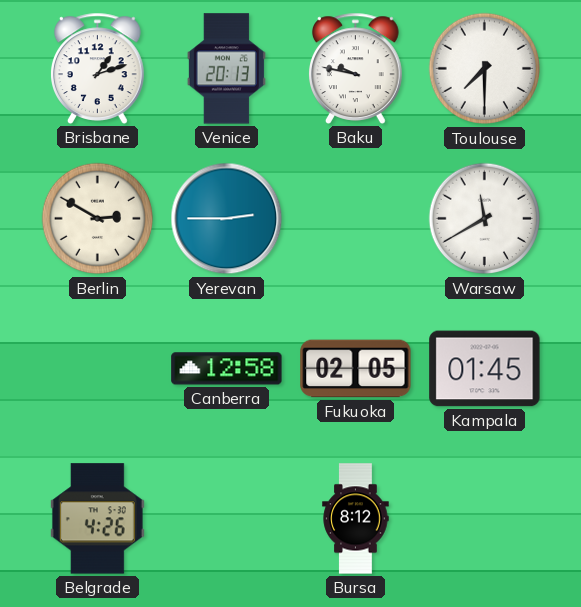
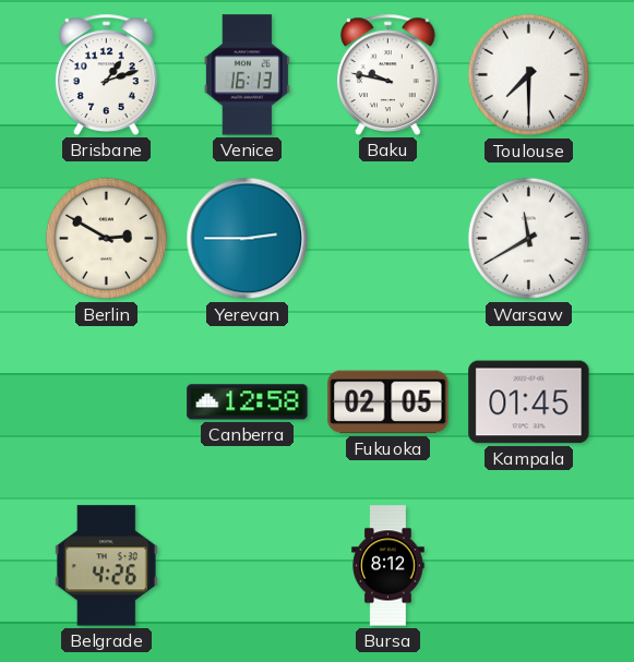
Venice: 20:13 -> 16:13
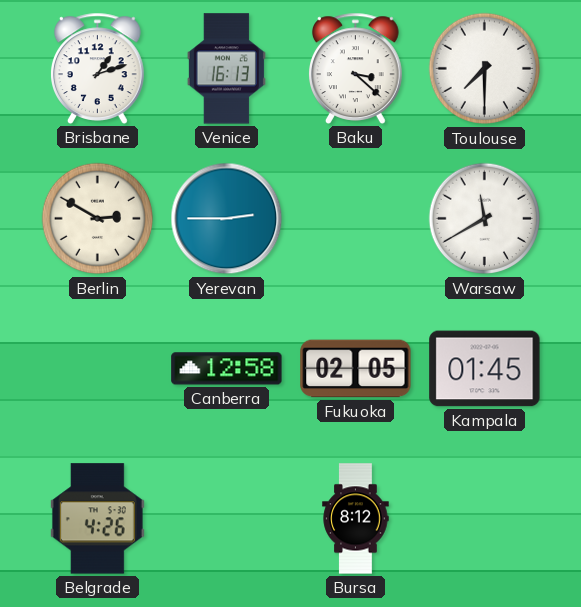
Baku: 9:47 -> 3:22
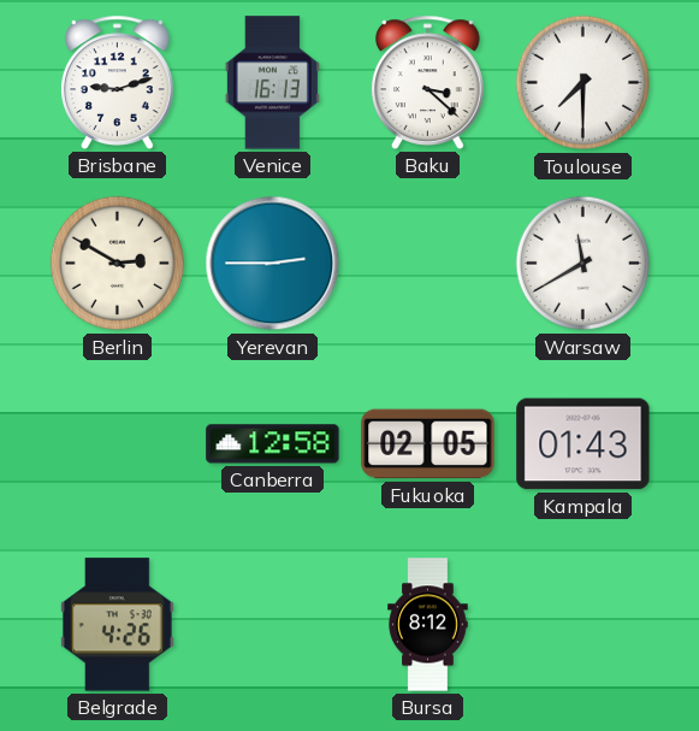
Brisbane: 1:12 -> 9:12
Kampala: 01:45 -> 01:43
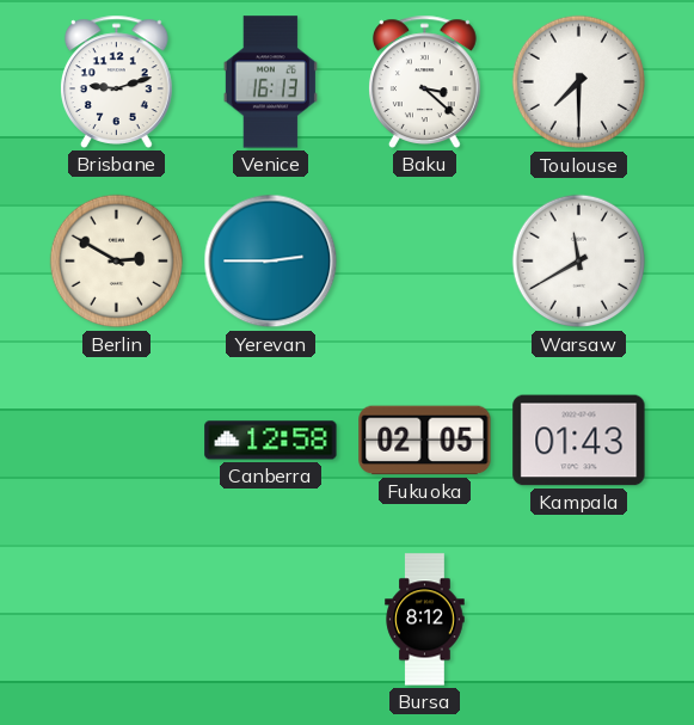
Belgrade: 4:26 -> none
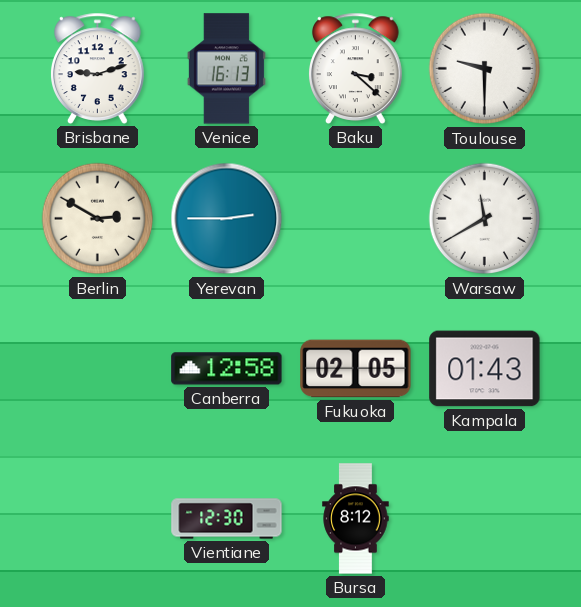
Toulouse: 7:30 -> 9:30
Vientiane: none -> 12:30
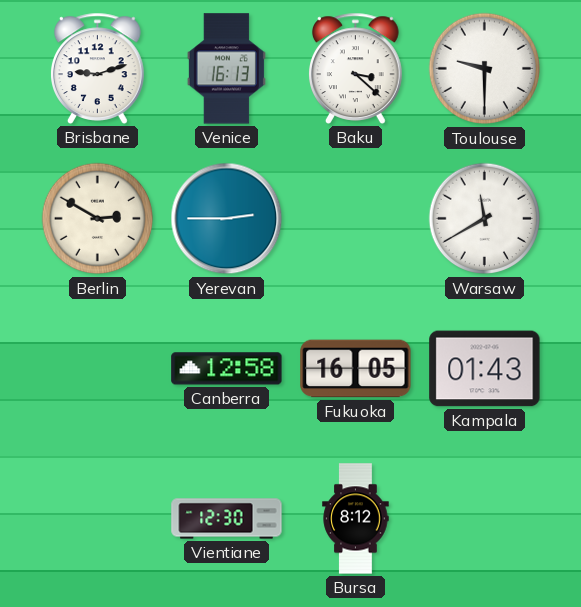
Fukuoka: 02:05 -> 16:05
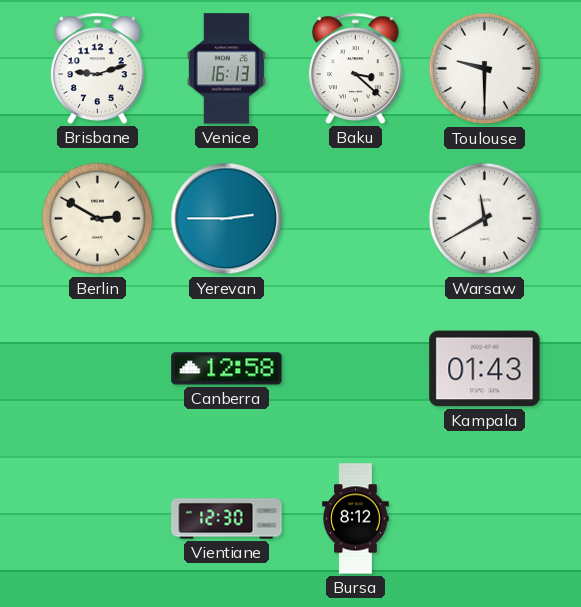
Fukuoka: 16:05 -> none
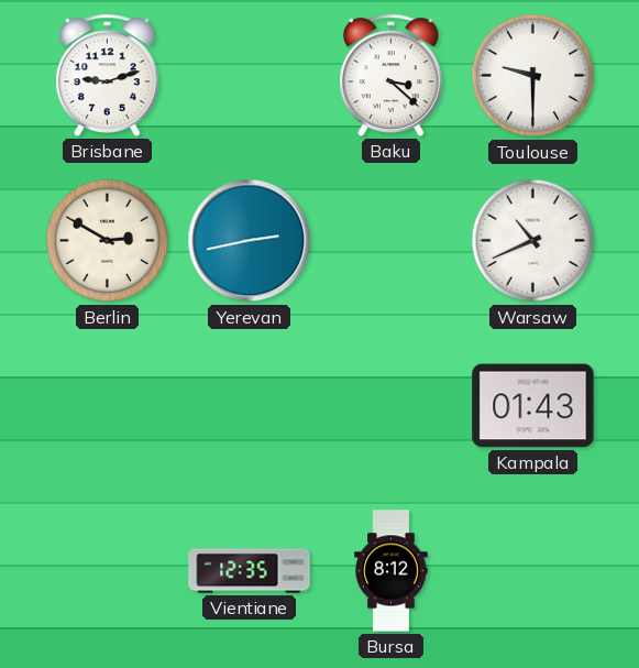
Venice: 16:13 -> none
Yerevan: 2:45 -> 2:43
Warsaw: 11:40 -> 10:41
Canberra: 12:58 -> none
Vientiane: 12:30 -> 12:35
